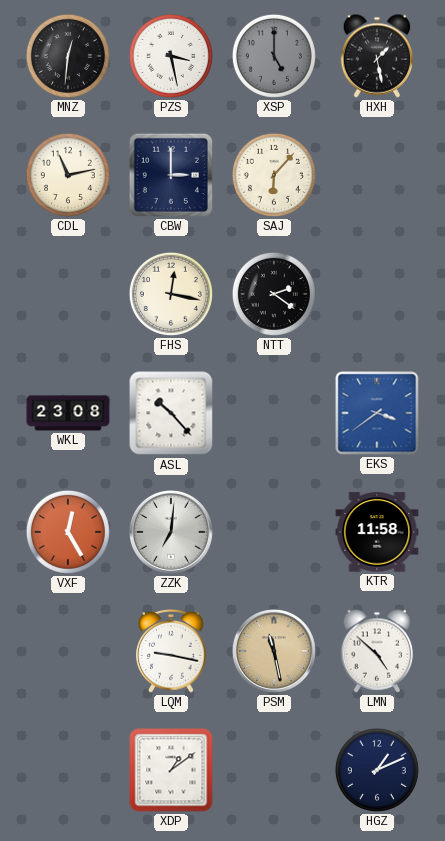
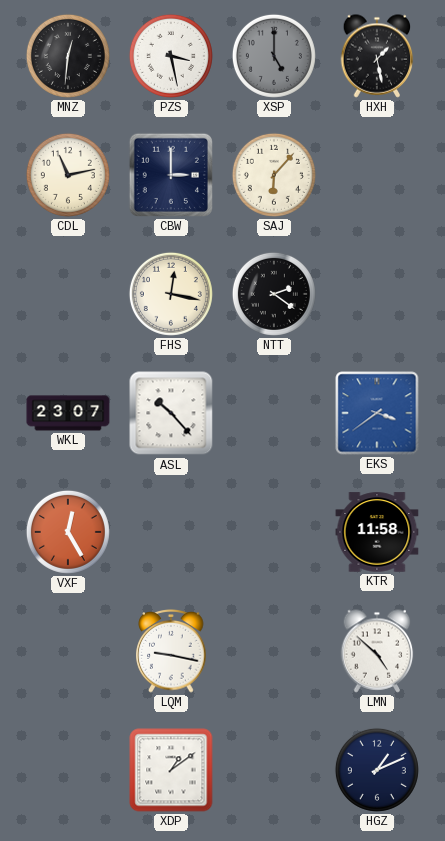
WKL: 23:08 -> 23:07
ZZK: 7:01 -> none
PSM: 11:28 -> none
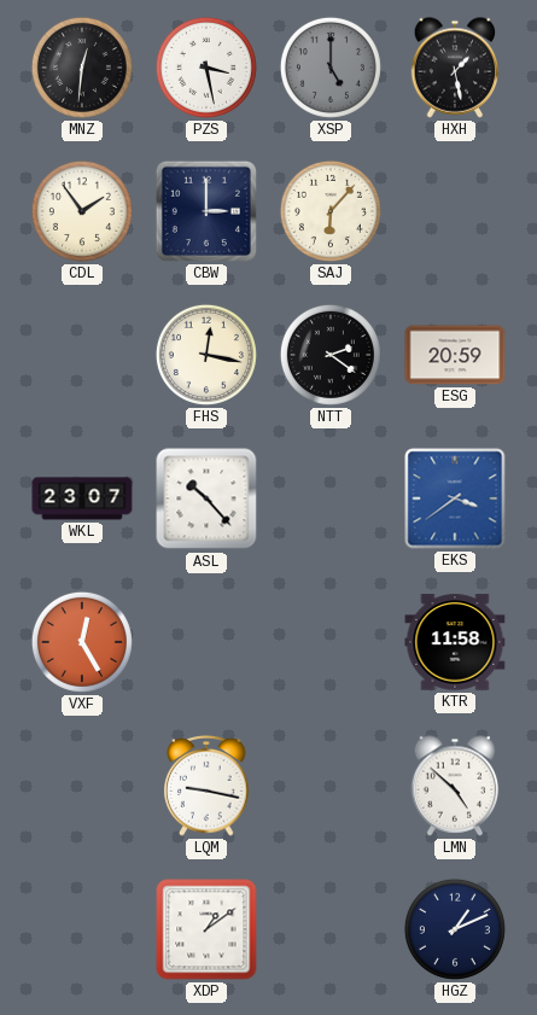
CDL: 11:13 -> 1:54
ESG: none -> 20:59
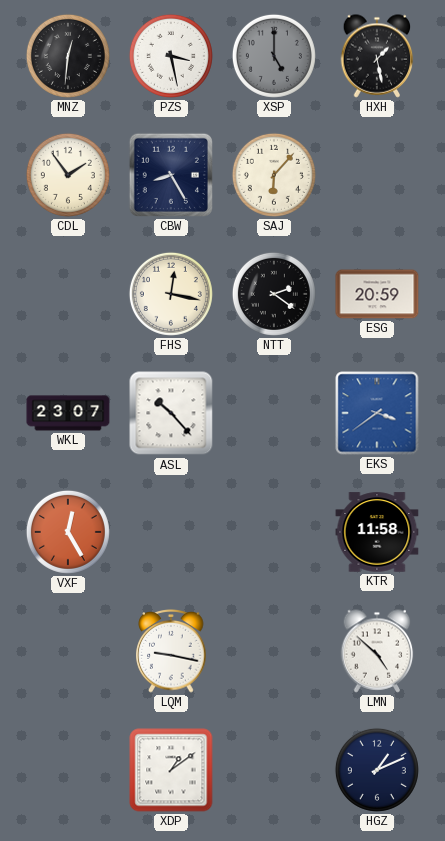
CBW: 3:00 -> 8:25
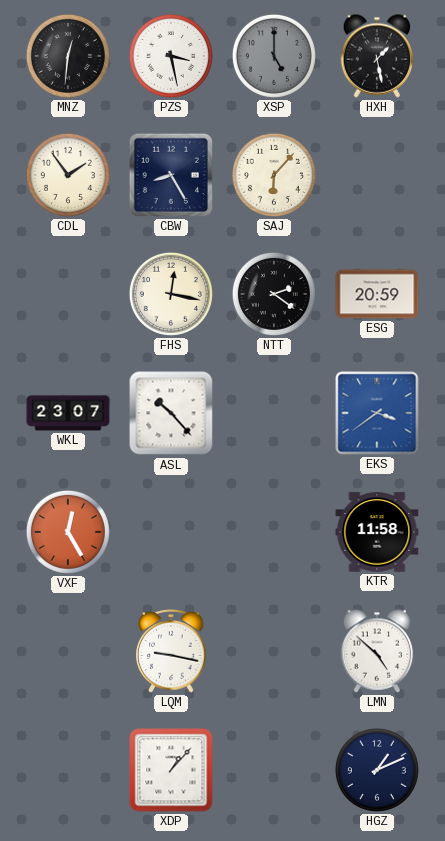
XDP: 1:09 -> 1:07
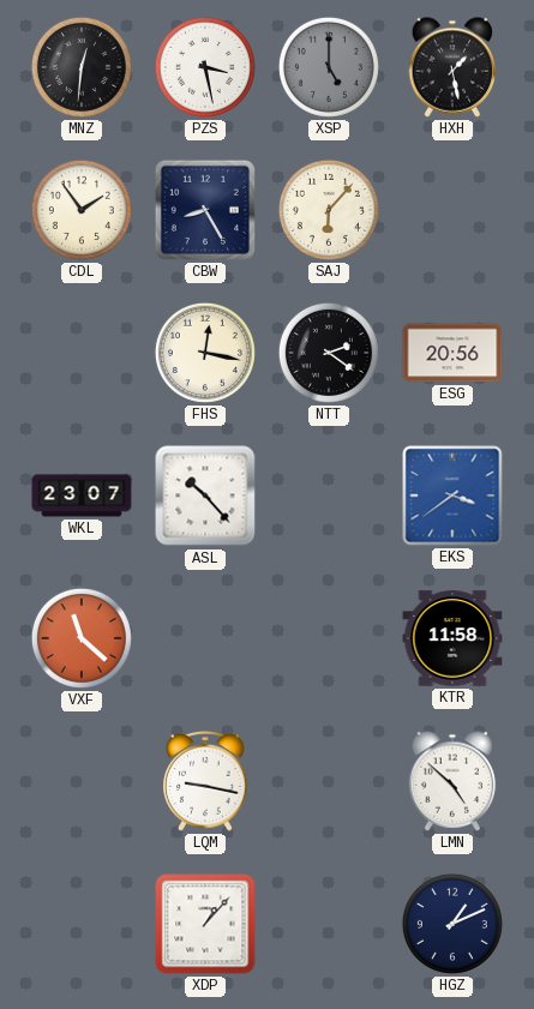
ESG: 20:59 -> 20:56
VXF: 12:25 -> 11:22
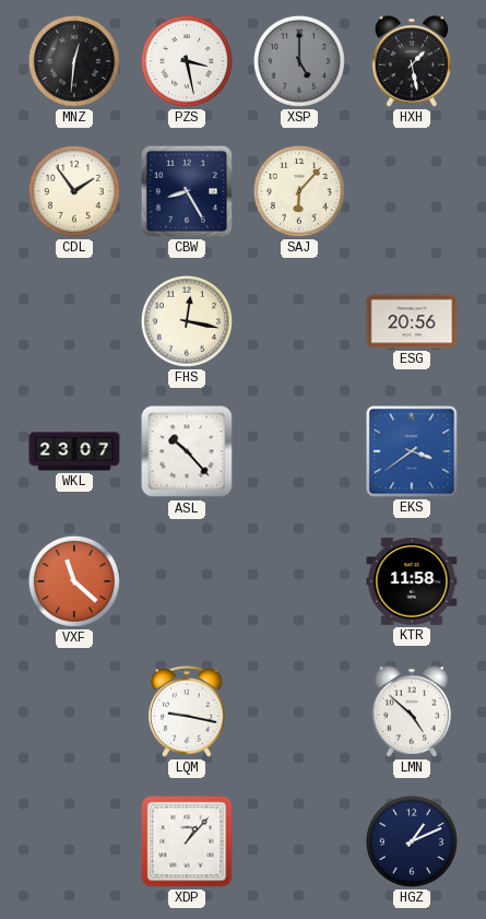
NTT: 2:21 -> none
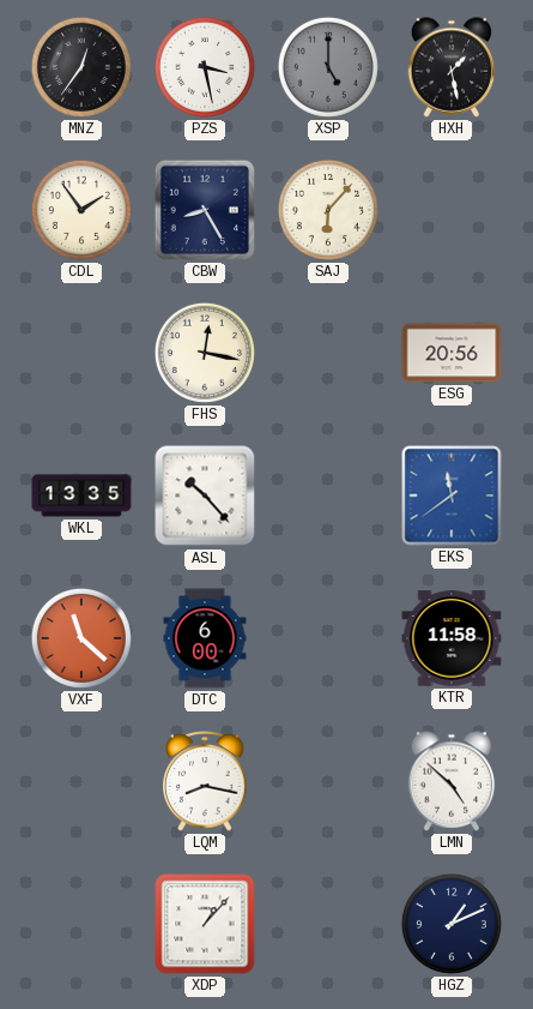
MNZ: 12:31 -> 12:36
WKL: 23:07 -> 13:35
EKS: 3:39 -> 11:39
DTC: none -> 6:00
LQM: 9:17 -> 8:17
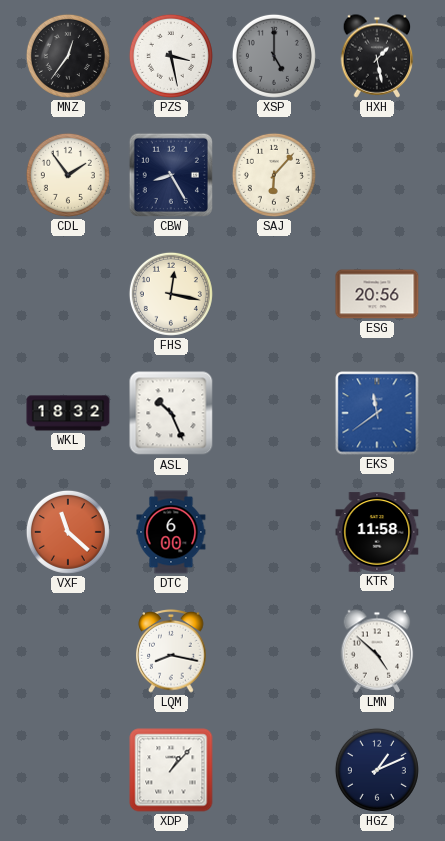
WKL: 13:35 -> 18:32
ASL: 10:23 -> 10:26
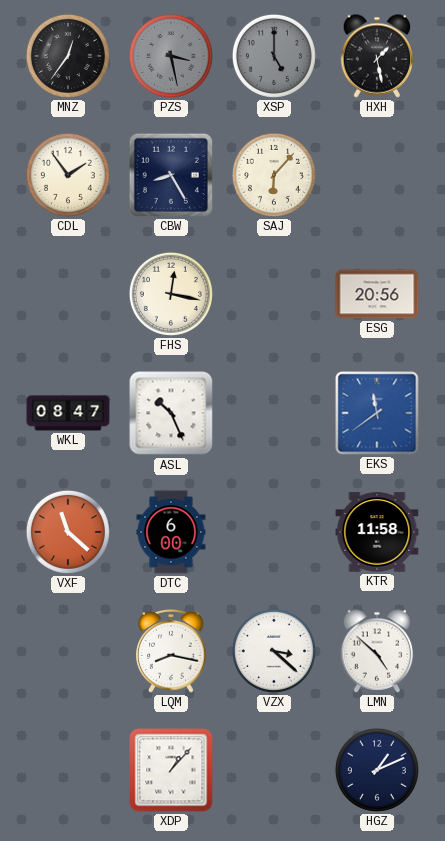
PZS dial: white -> grey
WKL: 18:32 -> 08:47
VZX: none -> 3:22
